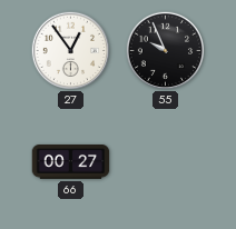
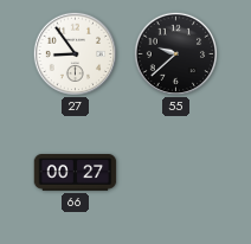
27: 12:54 -> 8:54
55: 9:56 -> 9:38
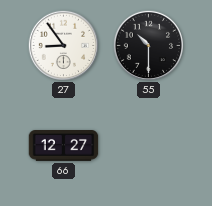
55: 9:38 -> 10:30
66: 00:27 -> 12:27
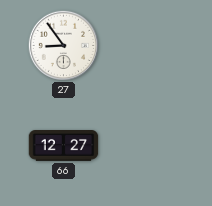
55: 10:30 -> none
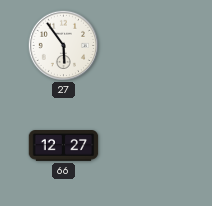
27: 8:54 -> 5:54
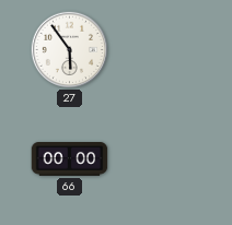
66: 12:27 -> 00:00
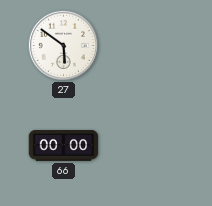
27: 5:54 -> 5:51
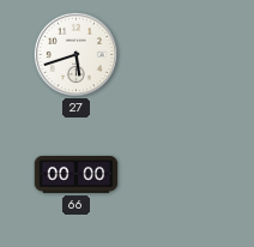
27: 5:51 -> 5:42
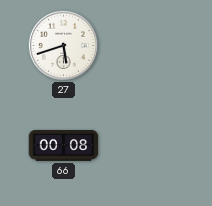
66: 00:00 -> 00:08
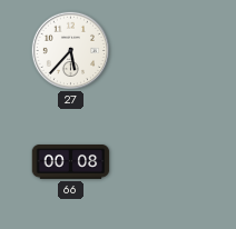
27: 5:42 -> 5:37
